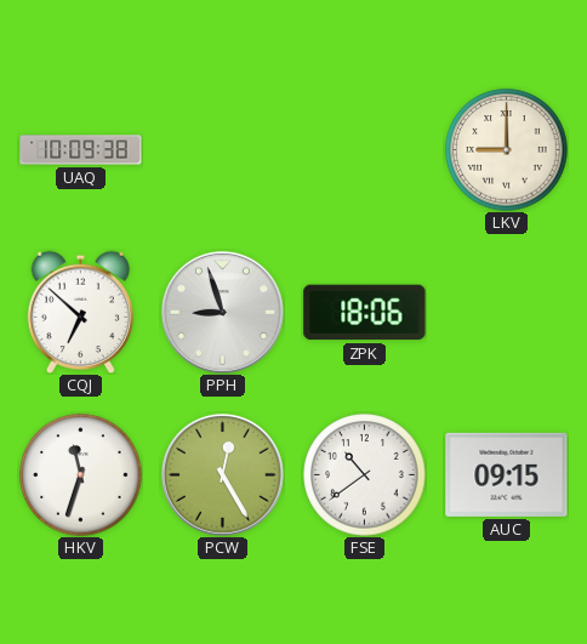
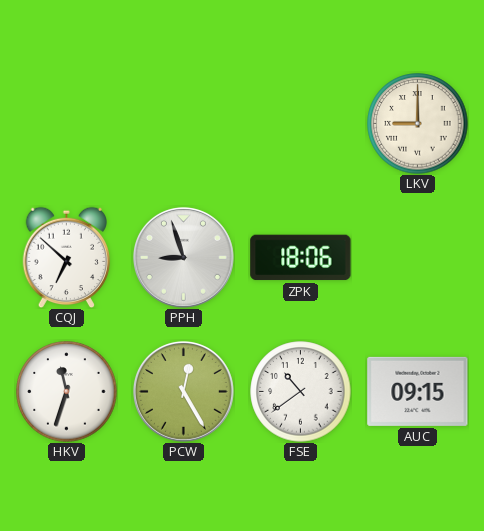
UAQ: 10:09 -> none
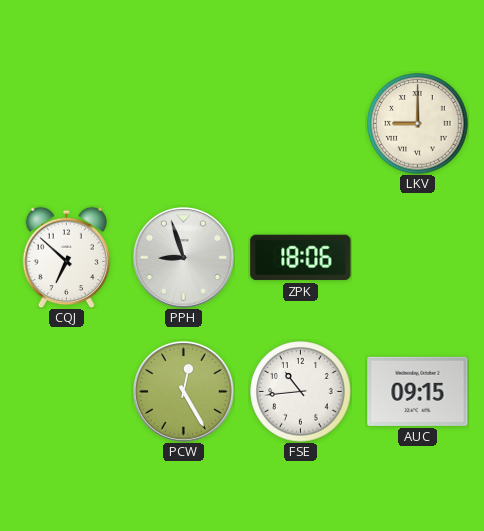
HKV: 11:33 -> none
FSE: 10:39 -> 10:44
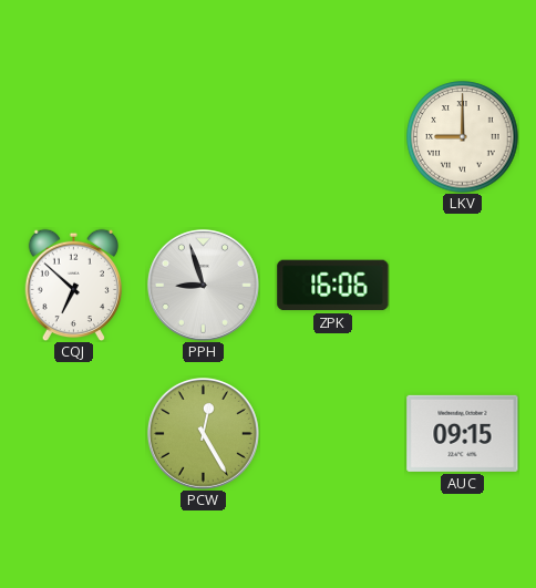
ZPK: 18:06 -> 16:06
FSE: 10:44 -> none
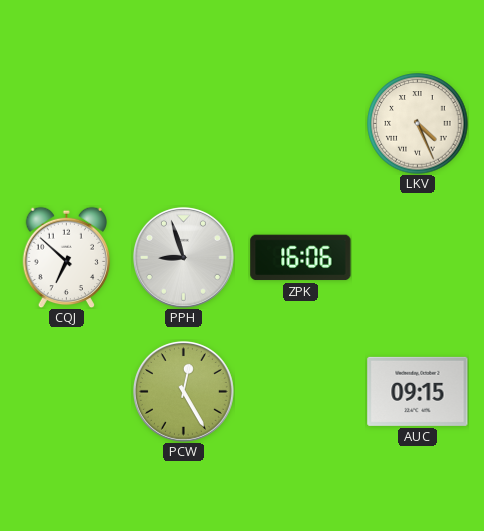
LKV: 9:00 -> 4:26
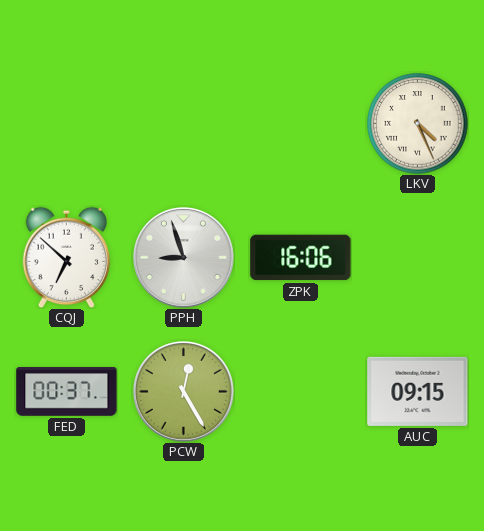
FED: none -> 00:37
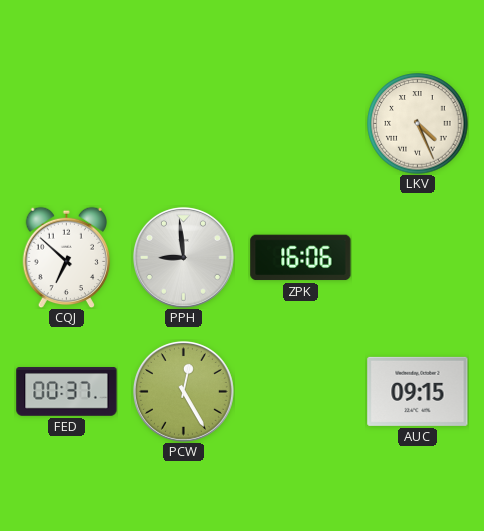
PPH: 8:57 -> 8:59
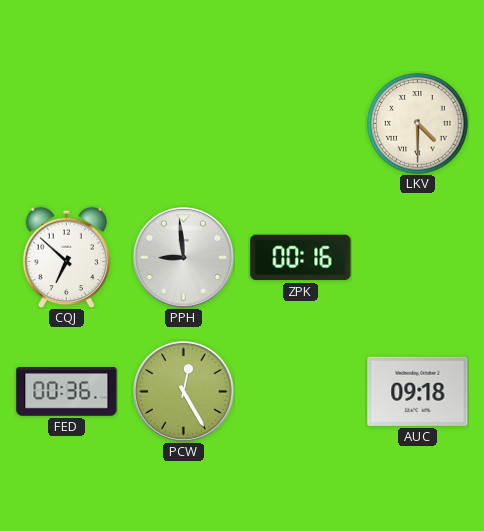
LKV: 4:26 -> 4:30
ZPK: 16:06 -> 00:16
FED: 00:37 -> 00:36
AUC: 09:15 -> 09:18
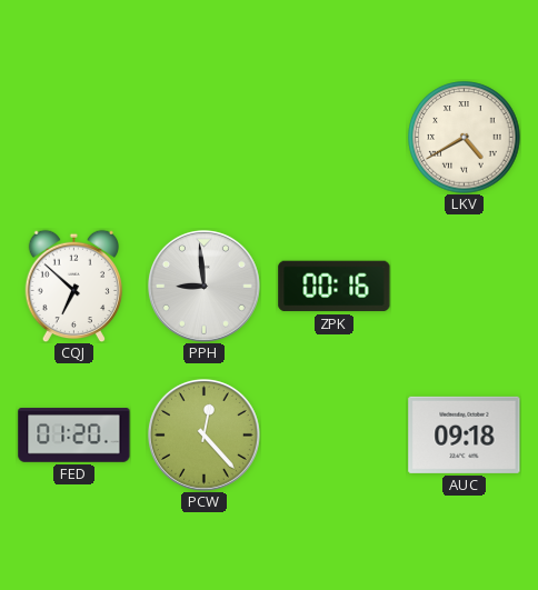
LKV: 4:30 -> 4:40
FED: 00:36 -> 01:20
PCW: 12:25 -> 12:23
